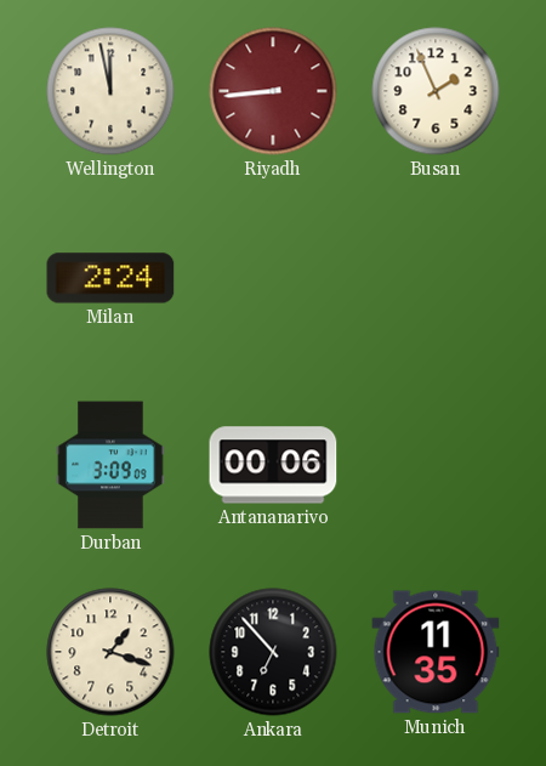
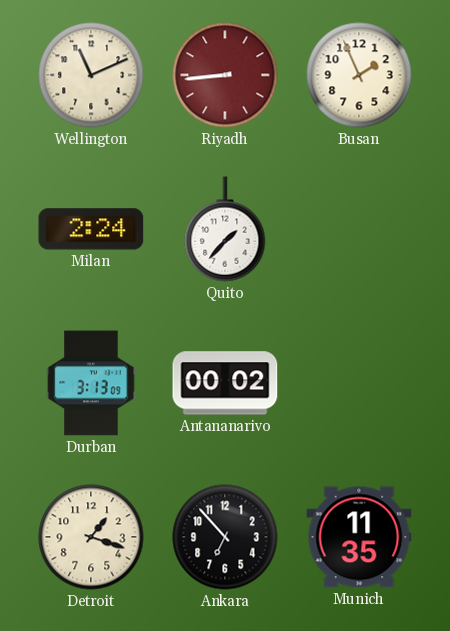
Wellington: 11:58 -> 11:11
Quito: none -> 1:37
Durban: 3:09 -> 3:13
Antananarivo: 00:06 -> 00:02
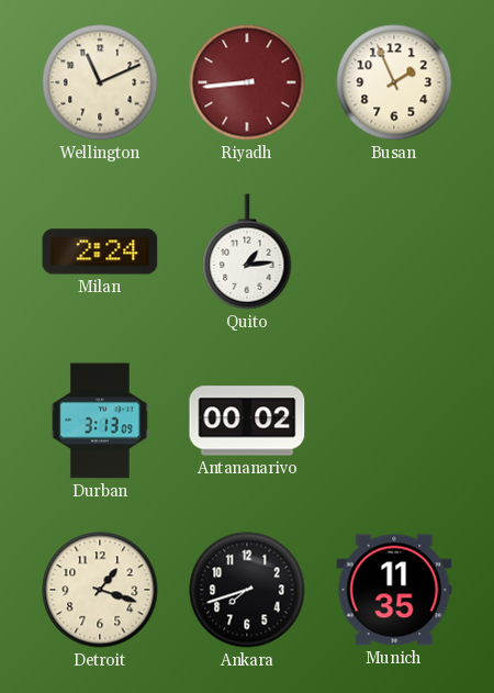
Quito: 1:37 -> 1:14
Ankara: 6:53 -> 7:42
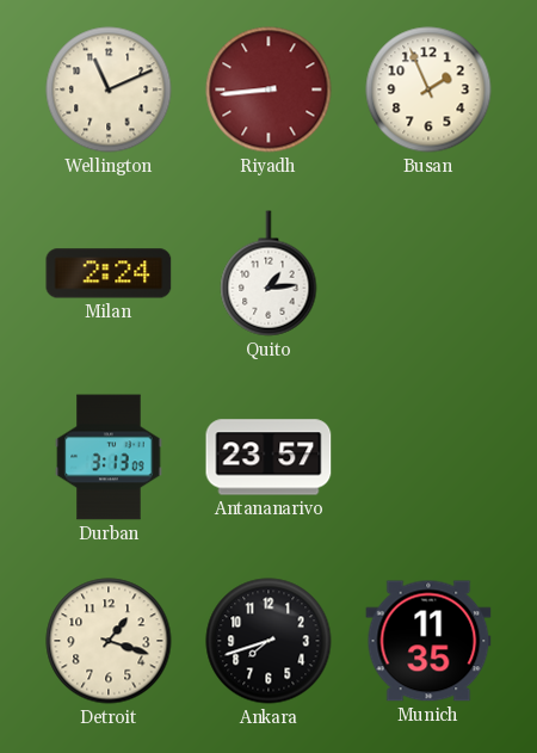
Antananarivo: 00:02 -> 23:57
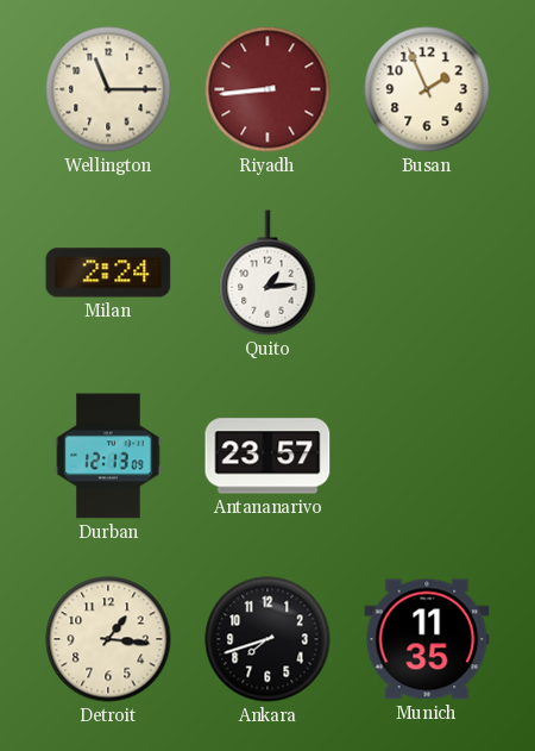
Wellington: 11:11 -> 11:15
Durban: 3:13 -> 12:13
Detroit: 1:18 -> 1:16
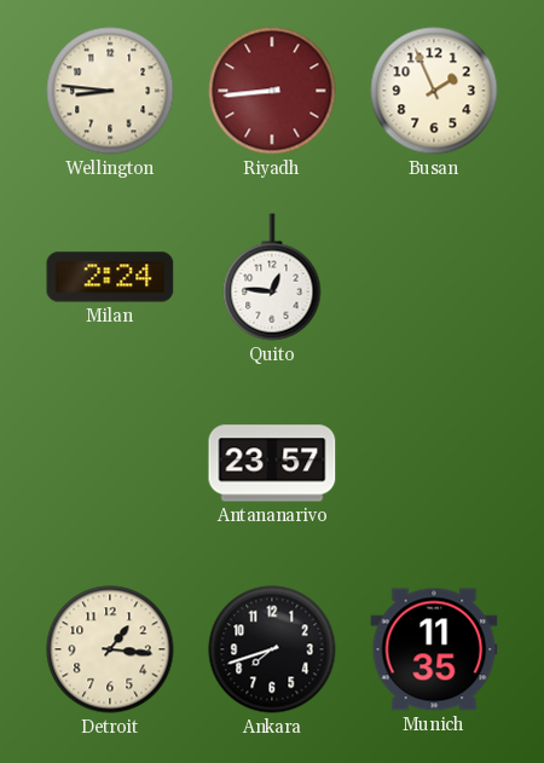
Wellington: 11:15 -> 8:46
Quito: 1:14 -> 12:46
Durban: 12:13 -> none
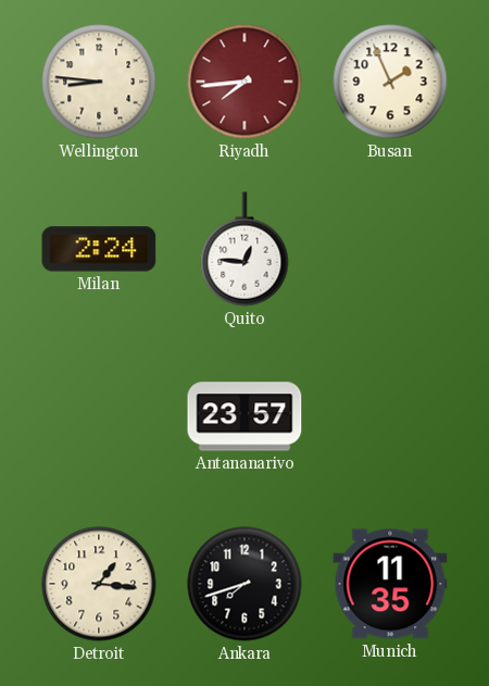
Riyadh: 8:44 -> 7:44
